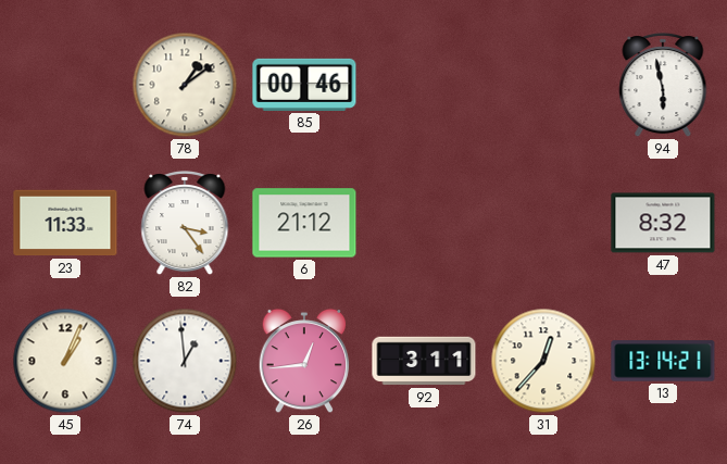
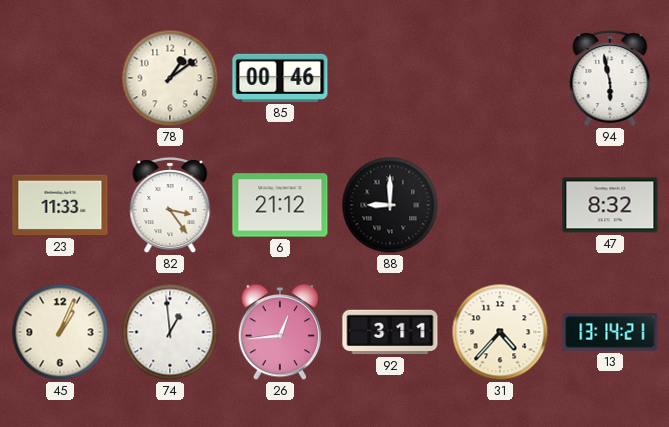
88: none -> 9:00
31: 12:37 -> 4:37
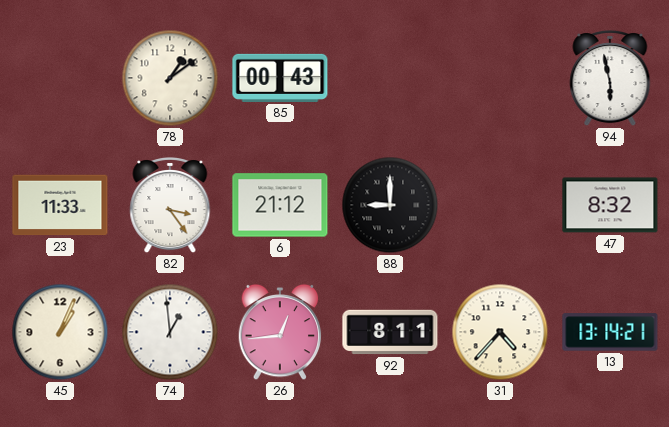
85: 00:46 -> 00:43
92: 3:11 -> 8:11
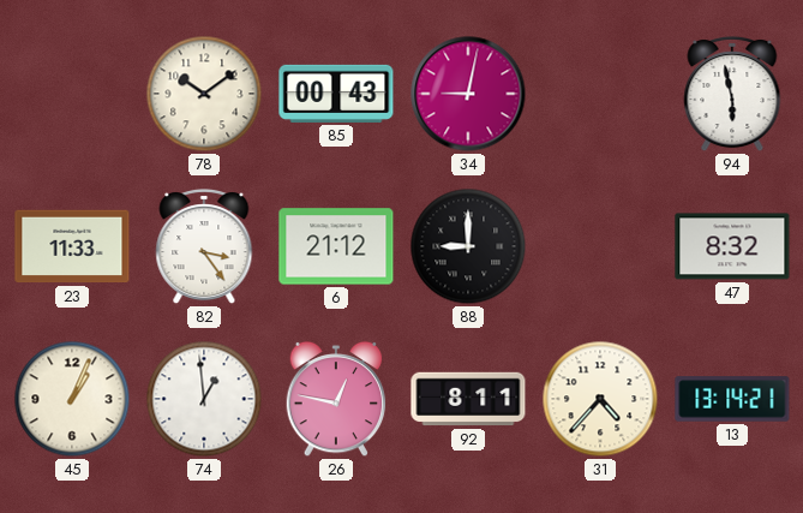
78: 1:09 -> 10:09
34: none -> 9:02
26: 12:44 -> 12:47
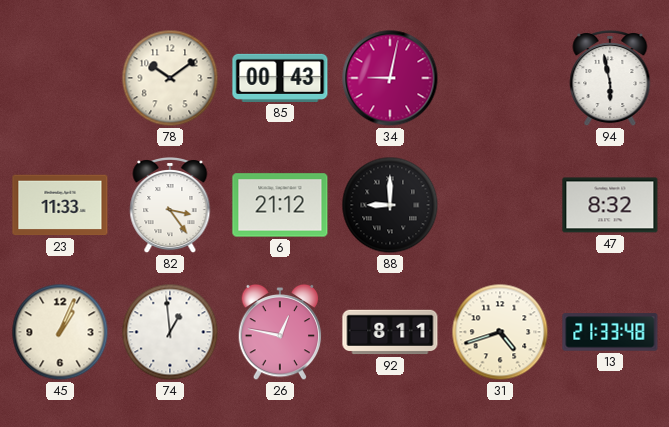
31: 4:37 -> 4:42
13: 13:14 -> 21:33
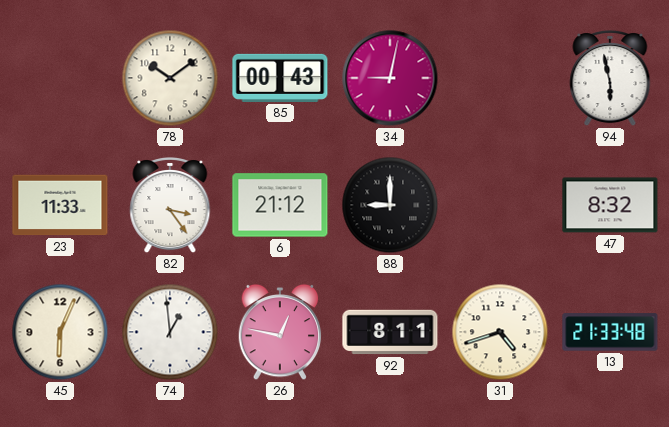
45: 1:04 -> 6:04
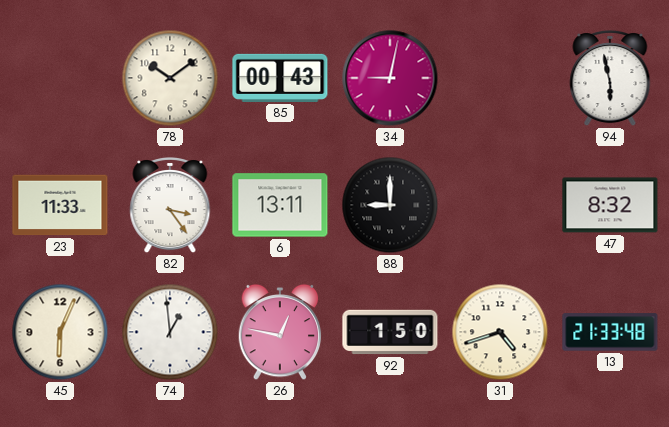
6: 21:12 -> 13:11
92: 8:11 -> 1:50
